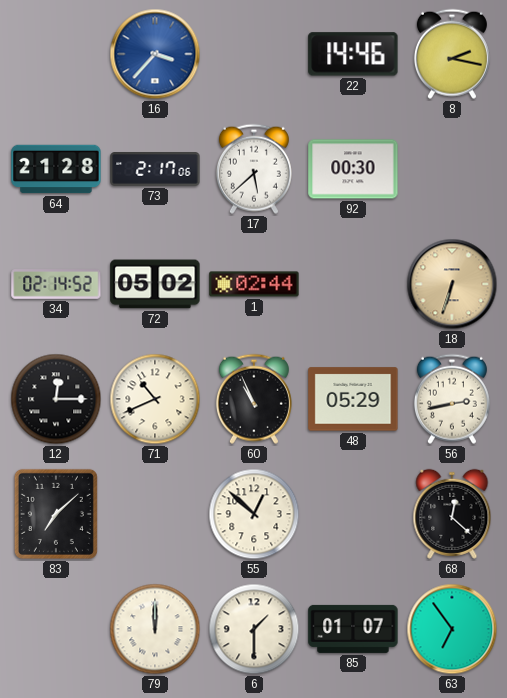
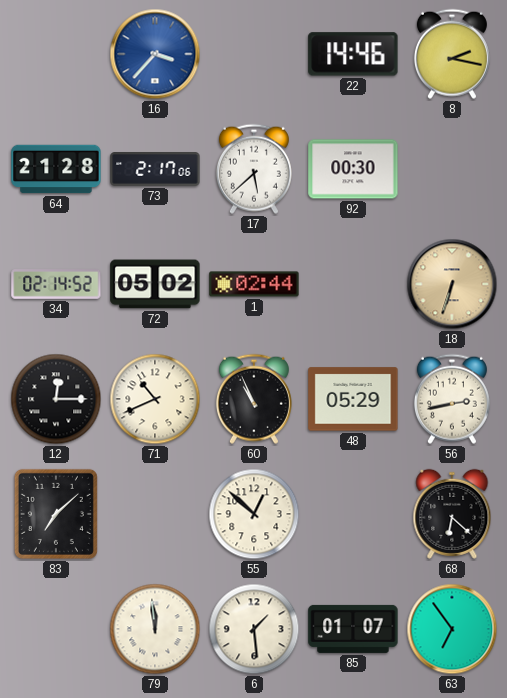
68: 12:22 -> 6:22
79: 12:00 -> 11:59
6: 1:30 -> 1:29
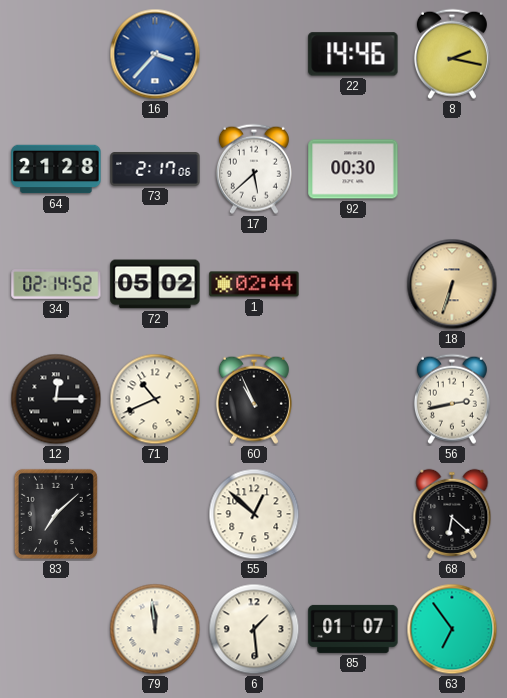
48: 05:29 -> none
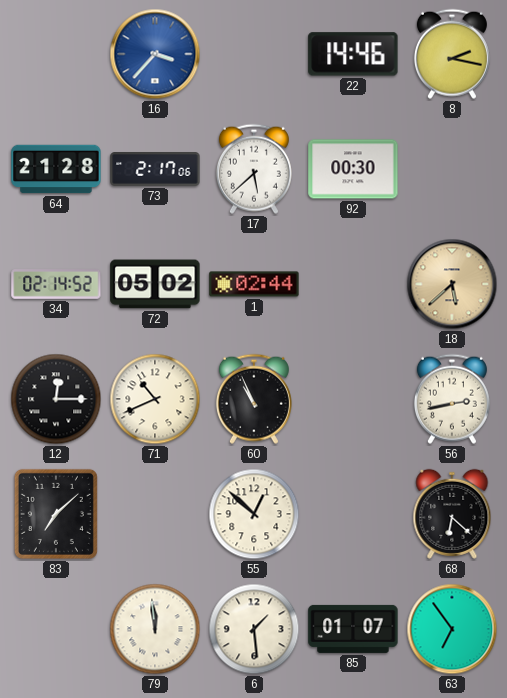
18: 6:33 -> 5:38
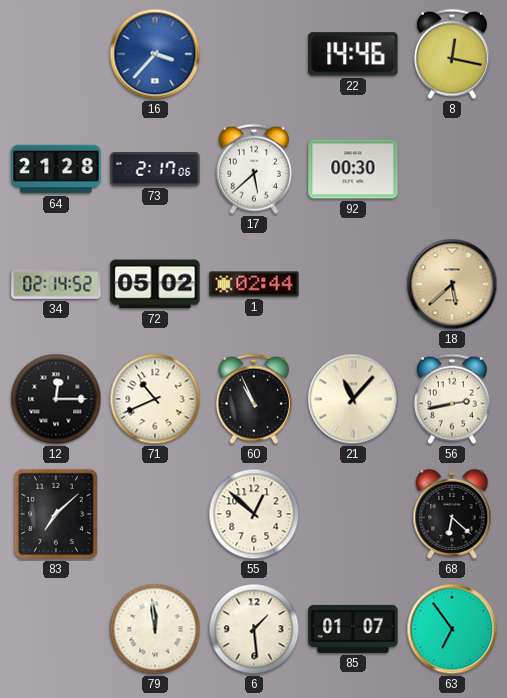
8: 2:17 -> 12:17
21: none -> 11:07
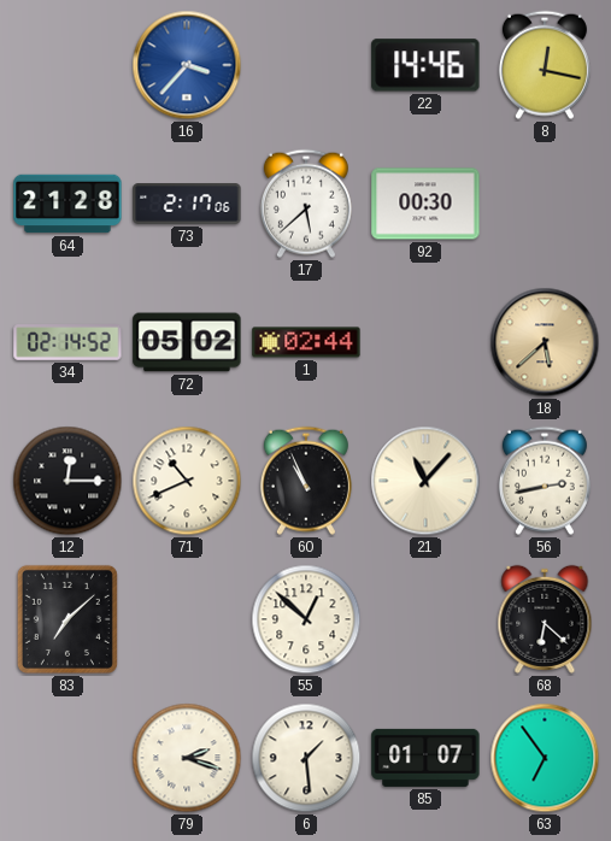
79: 11:59 -> 2:18
